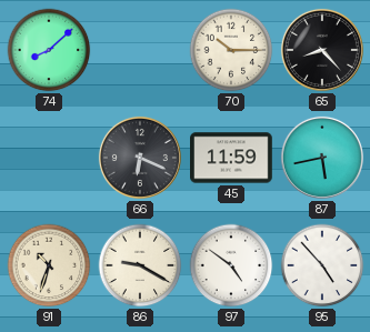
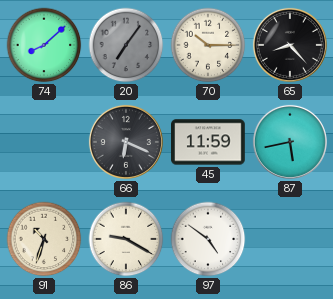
20: none -> 7:06
95: 4:53 -> none
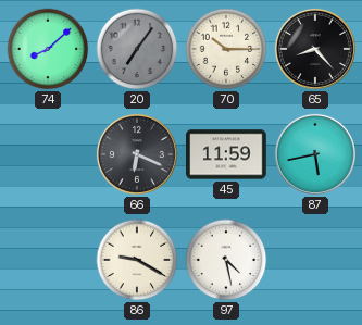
91: 10:33 -> none
97: 4:51 -> 4:28
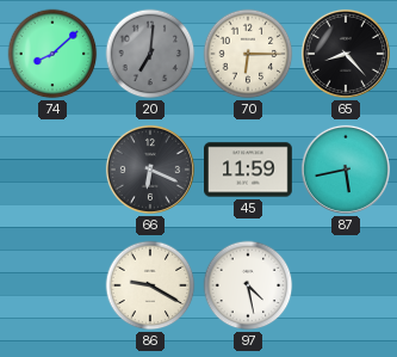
20: 7:06 -> 7:01
70: 10:15 -> 6:15
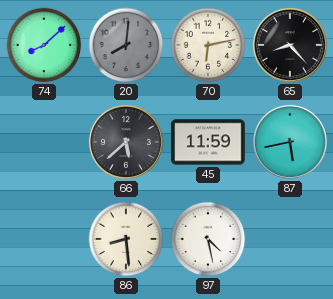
20: 7:01 -> 8:01
70: 6:15 -> 6:13
66: 6:19 -> 5:38
86: 9:20 -> 8:29
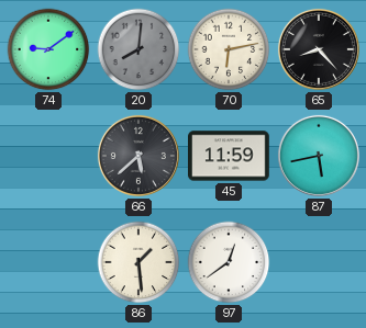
74: 8:08 -> 9:09
86: 8:29 -> 1:29
97: 4:28 -> 12:39
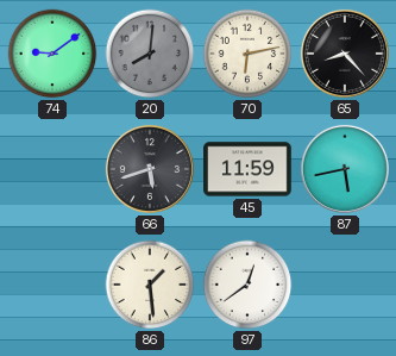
66: 5:38 -> 5:42
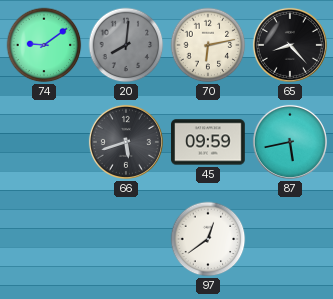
45: 11:59 -> 09:59
86: 1:29 -> none
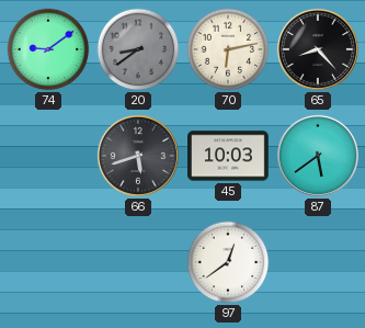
20: 8:01 -> 8:39
45: 09:59 -> 10:03
87: 5:43 -> 5:39
